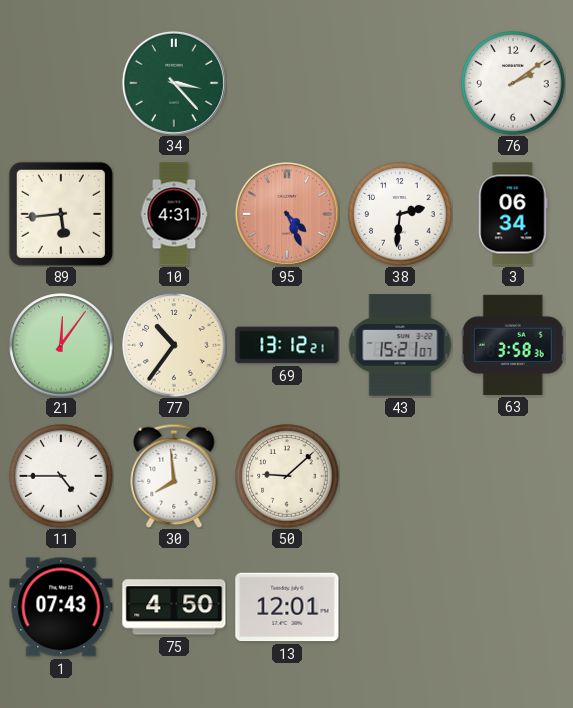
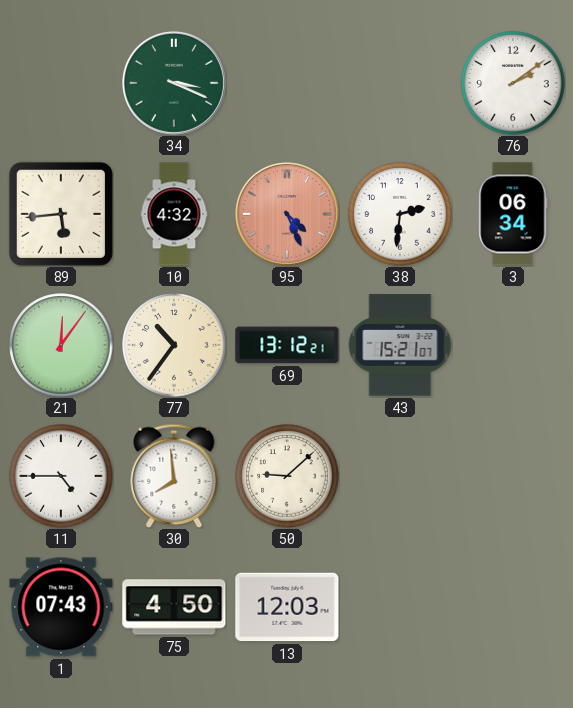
34: 3:23 -> 3:19
10: 4:31 -> 4:32
63: 3:58 -> none
13: 12:01 -> 12:03
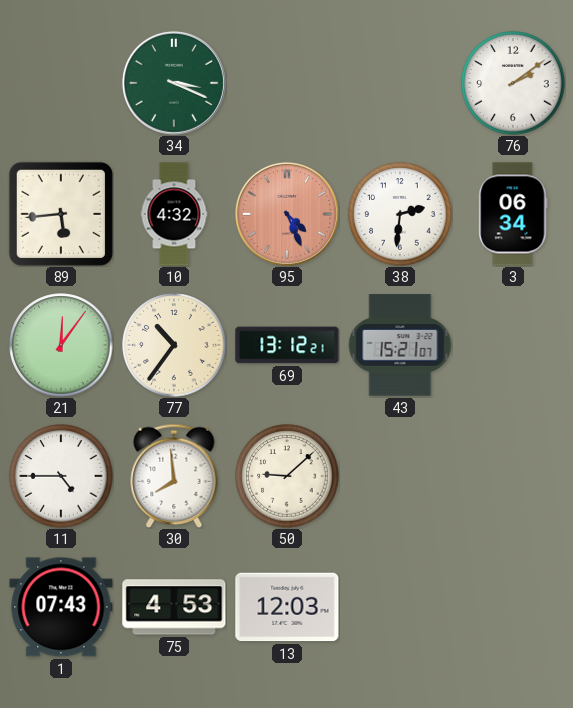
75: 4:50 -> 4:53
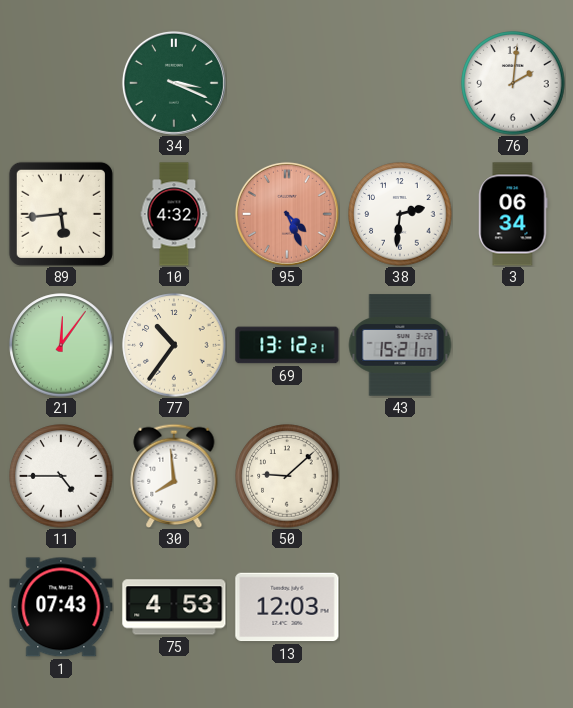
76: 2:09 -> 2:01
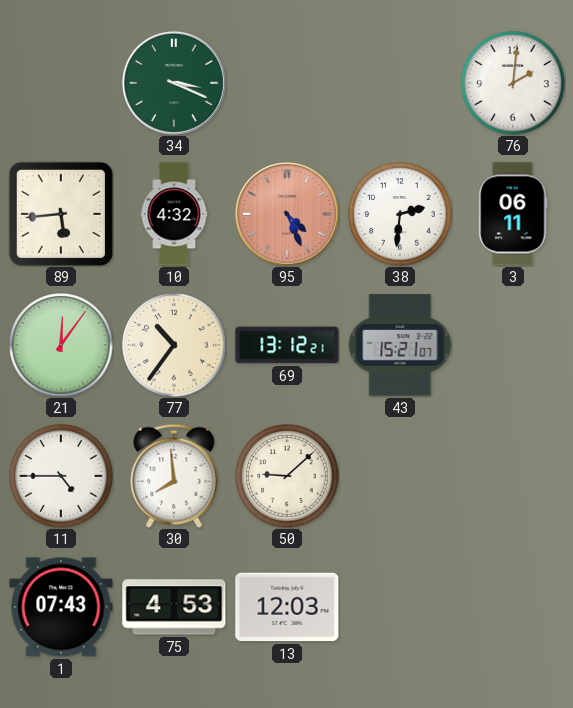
3: 06:34 -> 06:11
